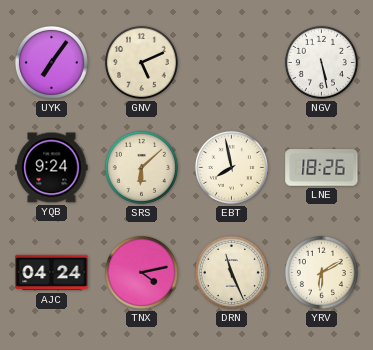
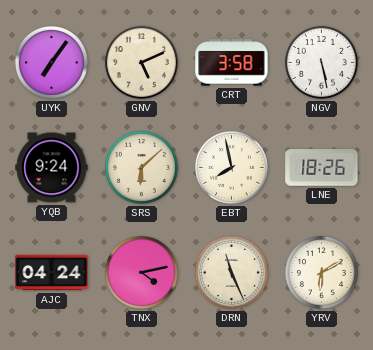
CRT: none -> 3:58
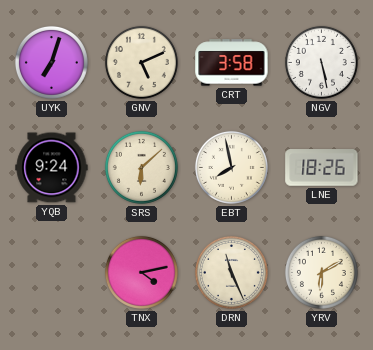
UYK: 7:06 -> 7:03
AJC: 04:24 -> none
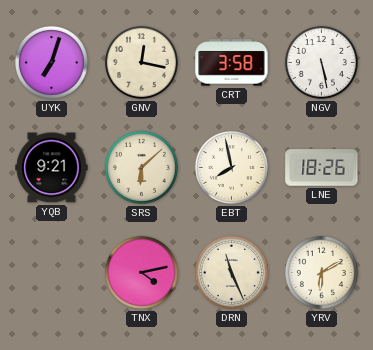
GNV: 5:11 -> 12:17
YQB: 9:24 -> 9:21
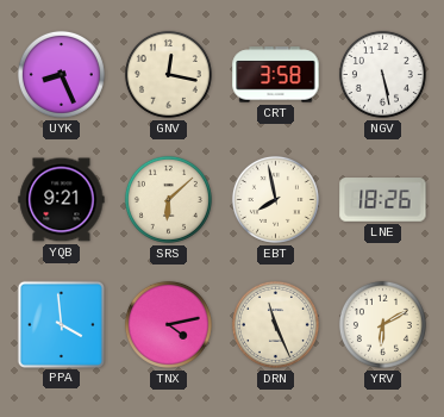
UYK: 7:03 -> 8:26
PPA: none -> 3:59
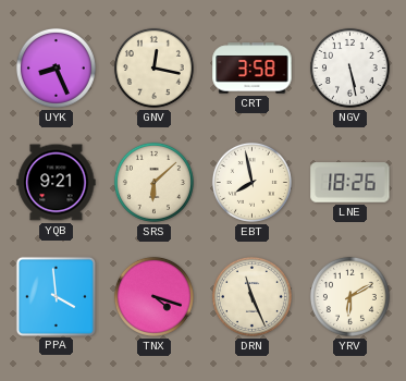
TNX: 4:13 -> 4:18
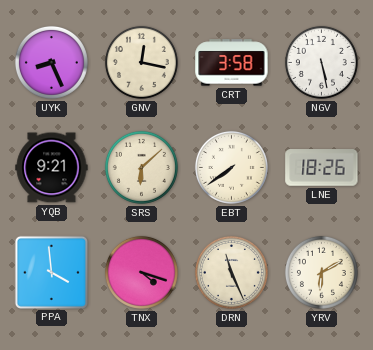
EBT: 7:58 -> 7:39
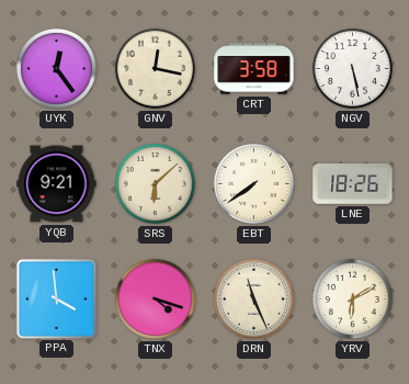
UYK: 8:26 -> 12:24
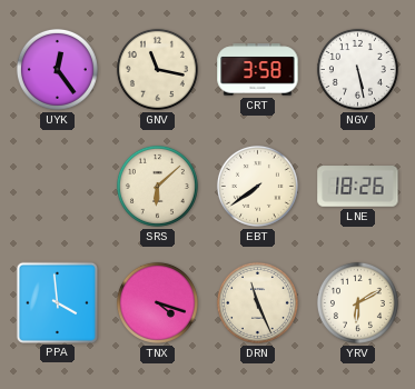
GNV: 12:17 -> 11:17
YQB: 9:21 -> none
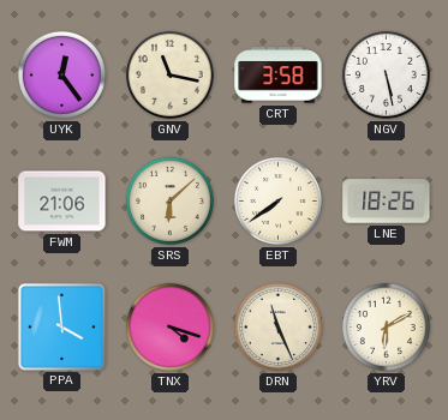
FWM: none -> 21:06
